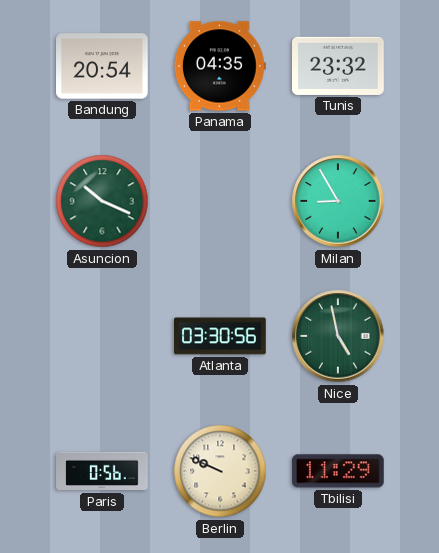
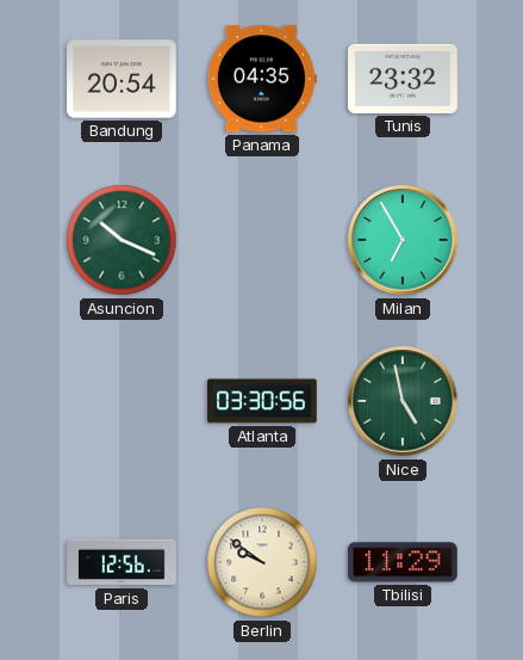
Milan: 8:55 -> 6:55
Paris: 0:56 -> 12:56
Berlin: 9:49 -> 9:51
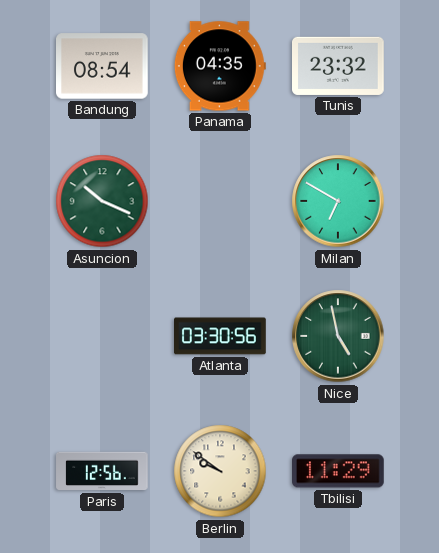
Bandung: 20:54 -> 08:54
Milan: 6:55 -> 6:50
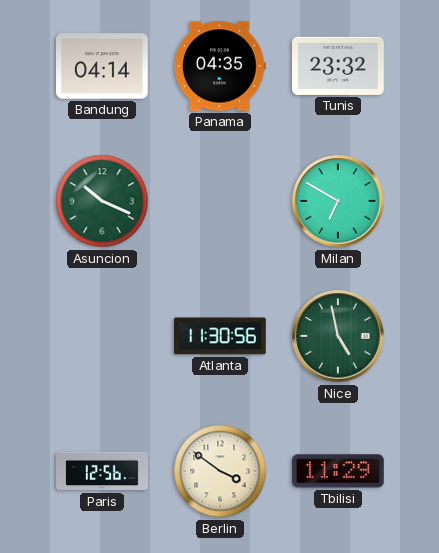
Bandung: 08:54 -> 04:14
Atlanta: 03:30 -> 11:30
Berlin: 9:51 -> 3:51
